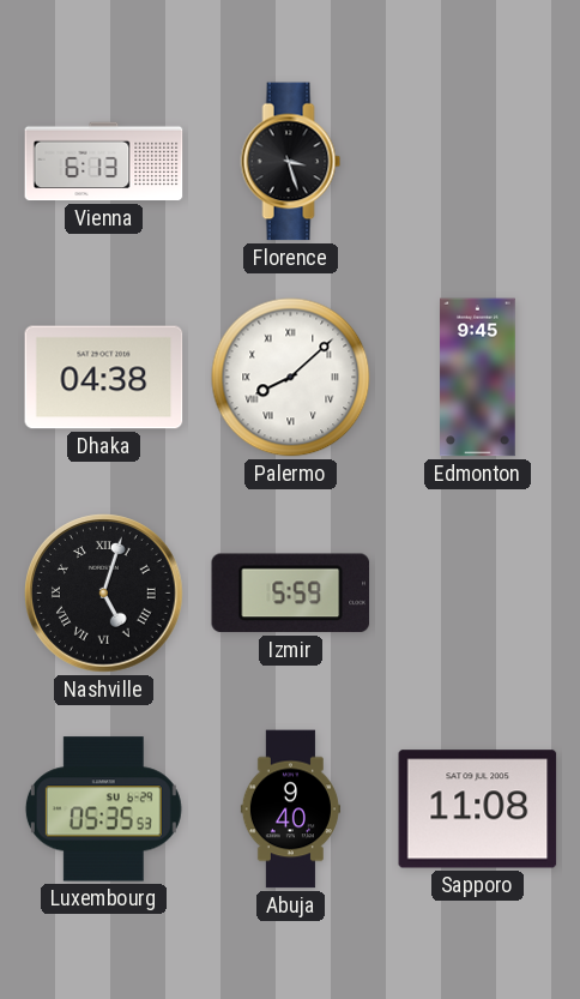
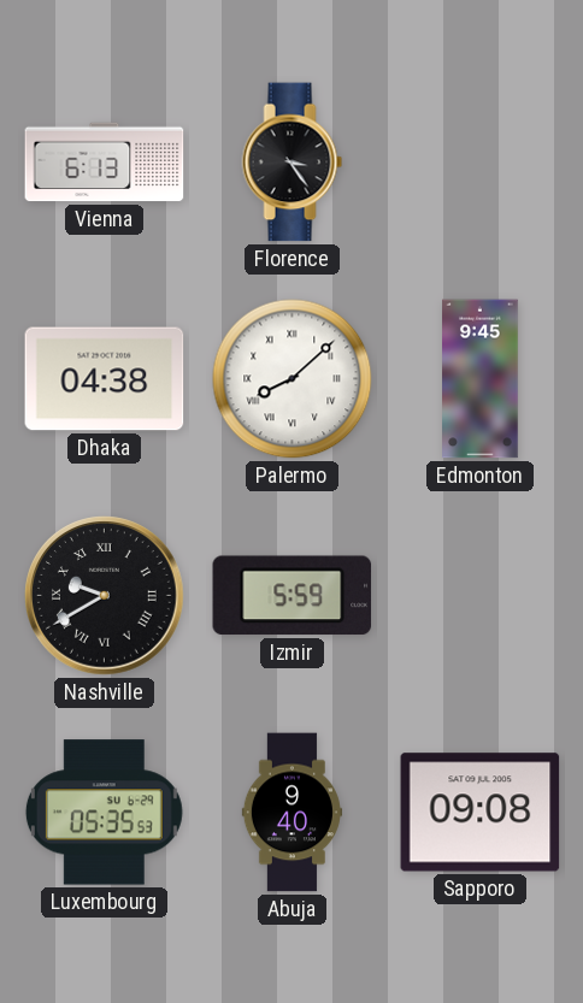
Florence: 3:27 -> 3:24
Nashville: 5:03 -> 9:40
Sapporo: 11:08 -> 09:08
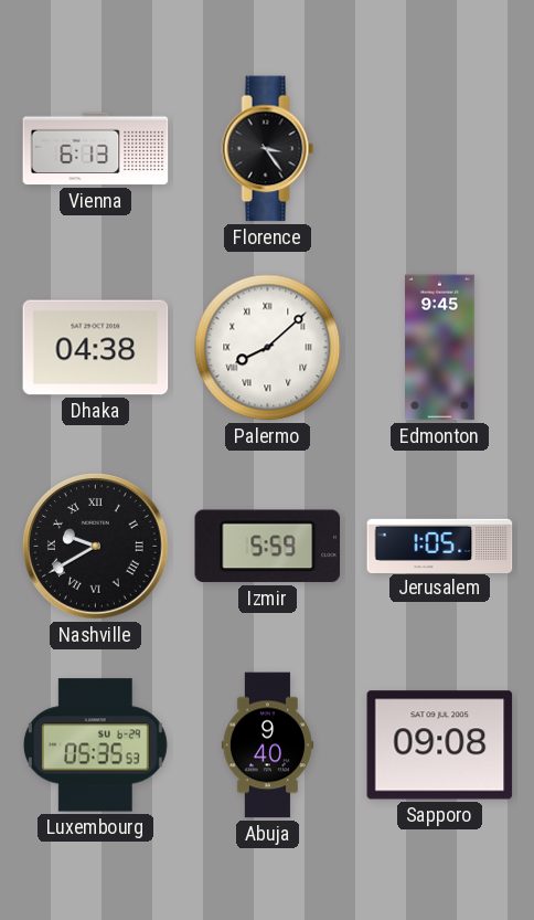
Jerusalem: none -> 1:05
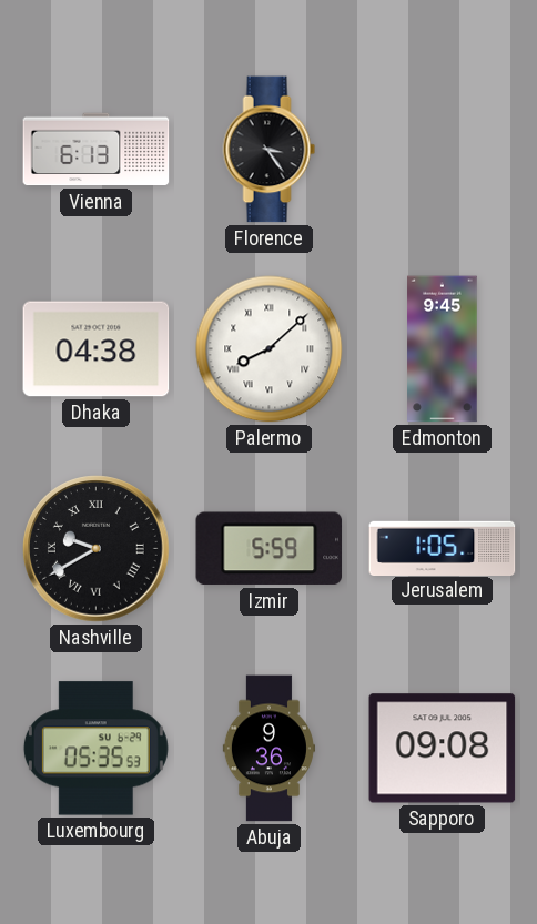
Abuja: 9:40 -> 9:36
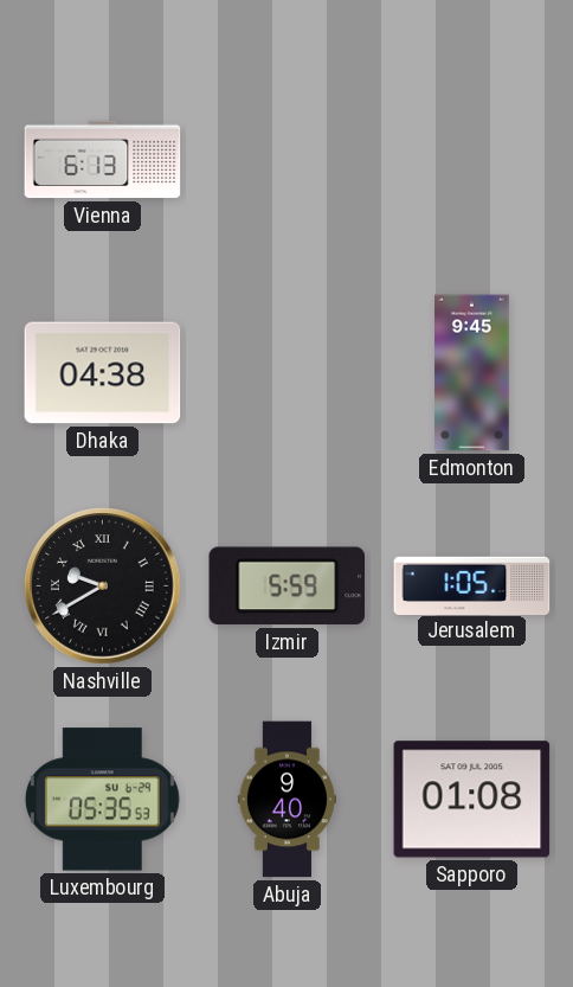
Florence: 3:24 -> none
Palermo: 8:08 -> none
Abuja: 9:36 -> 9:40
Sapporo: 09:08 -> 01:08
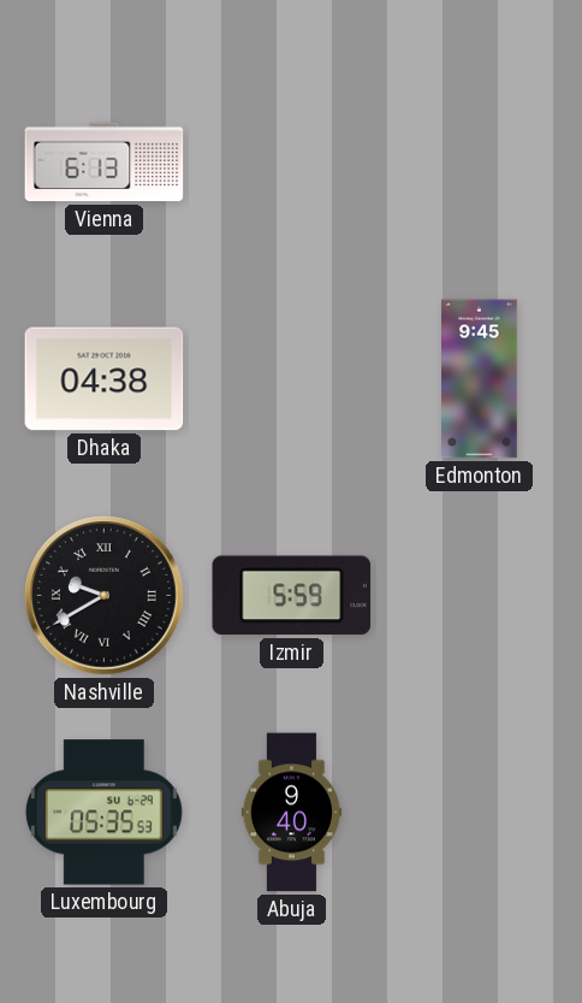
Jerusalem: 1:05 -> none
Sapporo: 01:08 -> none
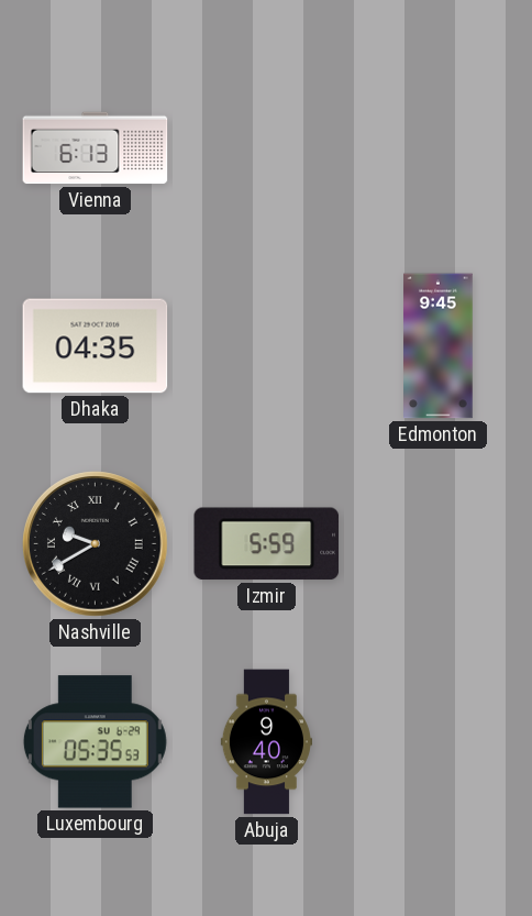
Dhaka: 04:38 -> 04:35
